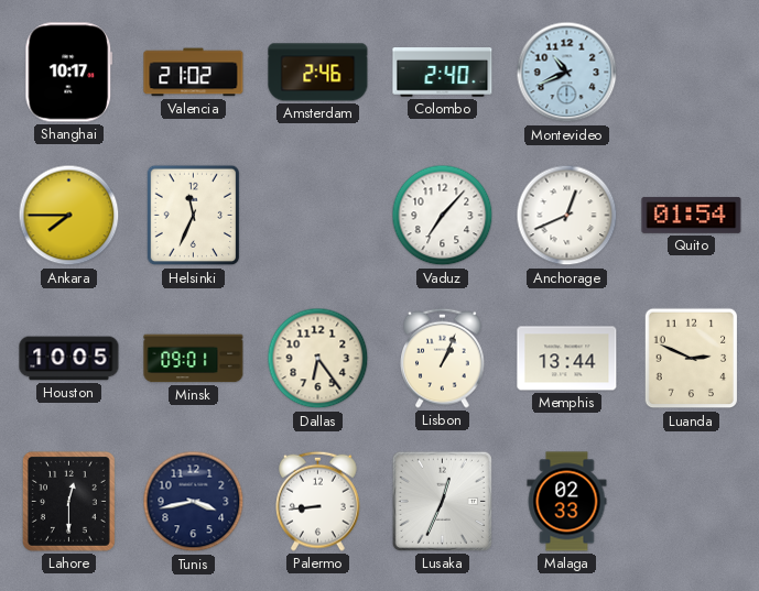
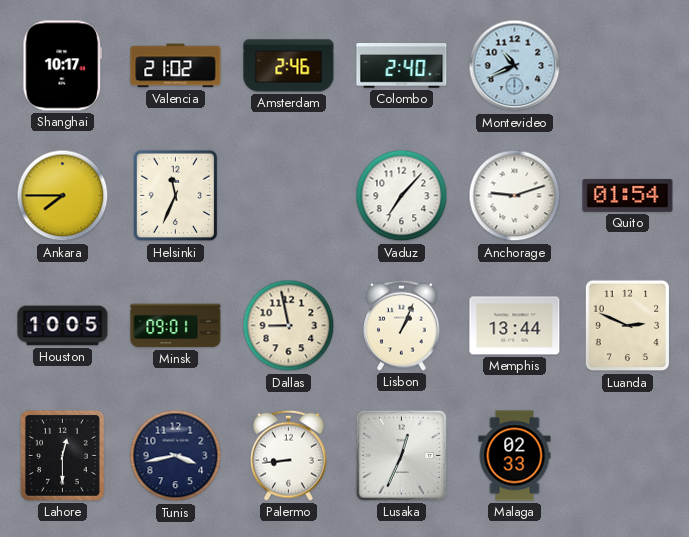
Anchorage: 12:41 -> 9:12
Dallas: 6:24 -> 8:58
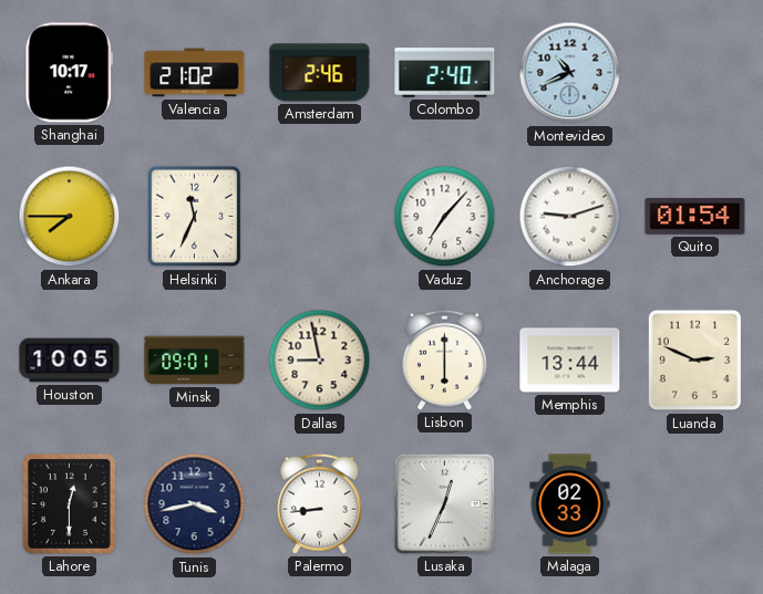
Lisbon: 1:04 -> 6:00
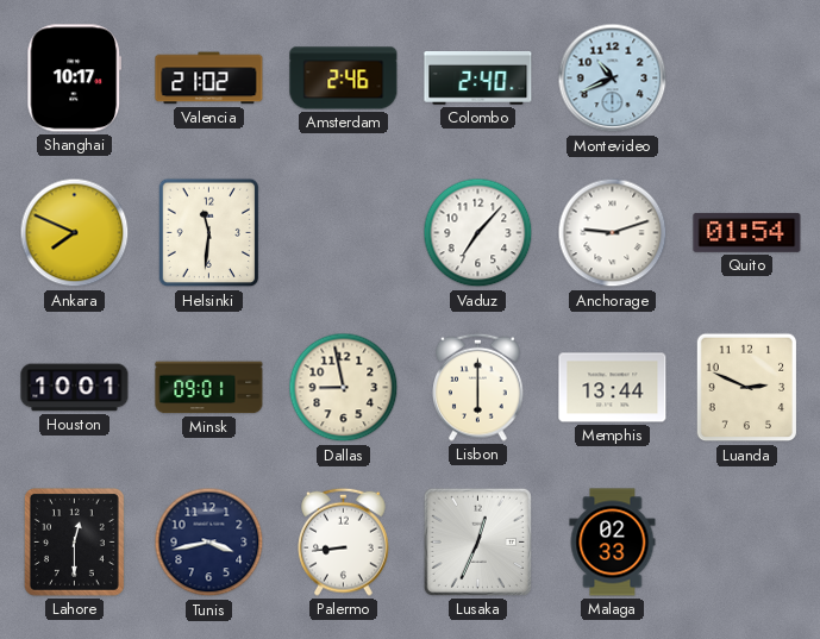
Ankara: 7:45 -> 7:49
Helsinki: 11:34 -> 11:31
Houston: 10:05 -> 10:01
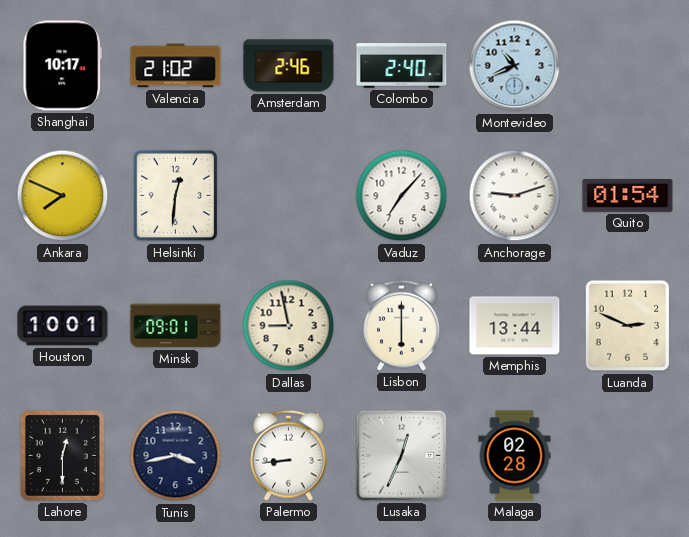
Helsinki: 11:31 -> 12:31
Malaga: 02:33 -> 02:28
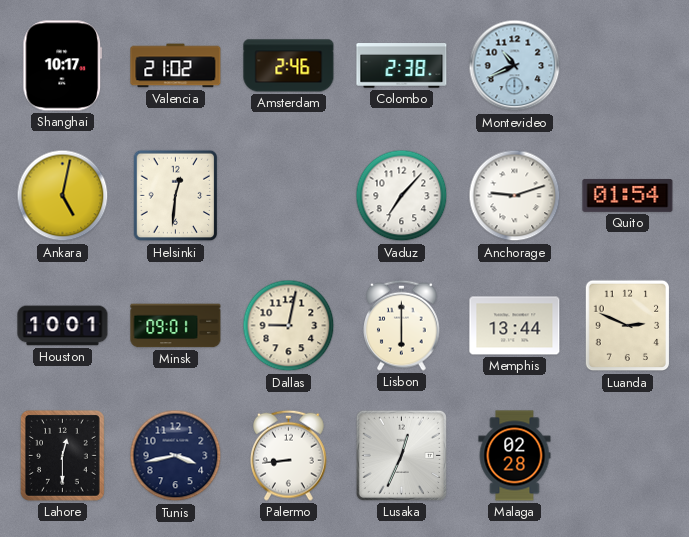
Colombo: 2:40 -> 2:38
Ankara: 7:49 -> 5:02
Dallas: 8:58 -> 9:02
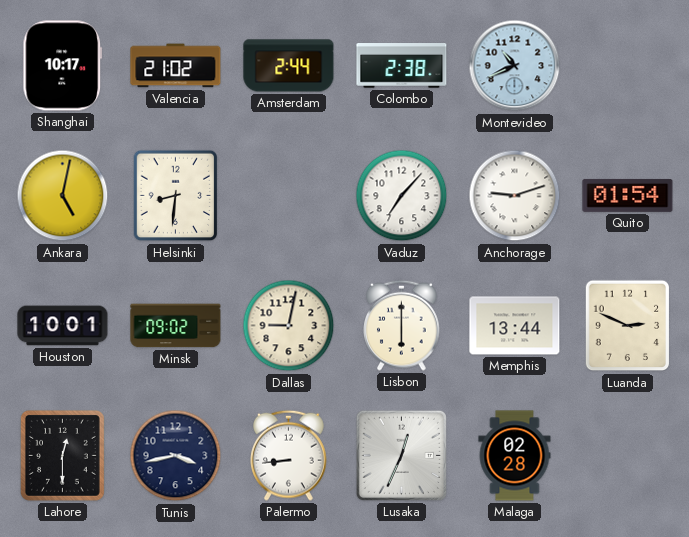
Amsterdam: 2:46 -> 2:44
Helsinki: 12:31 -> 8:31
Minsk: 09:01 -> 09:02
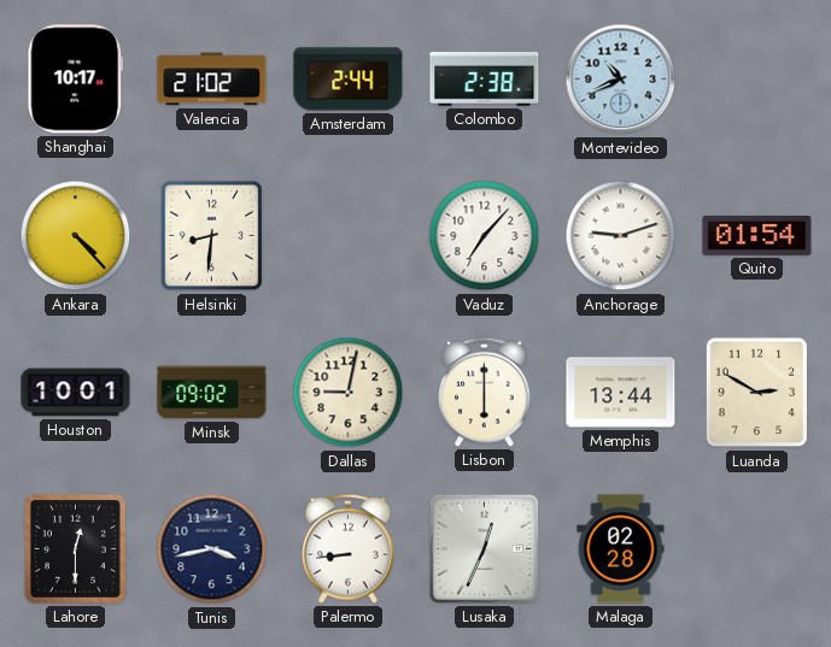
Ankara: 5:02 -> 4:23
Luanda: 2:49 -> 2:50
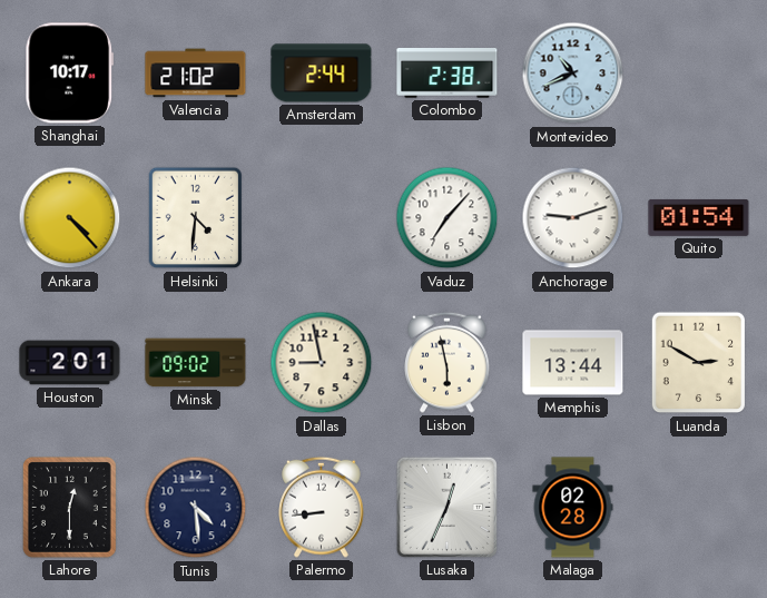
Helsinki: 8:31 -> 4:31
Houston: 10:01 -> 2:01
Dallas: 9:02 -> 8:58
Lisbon: 6:00 -> 5:58
Tunis: 3:43 -> 4:29
